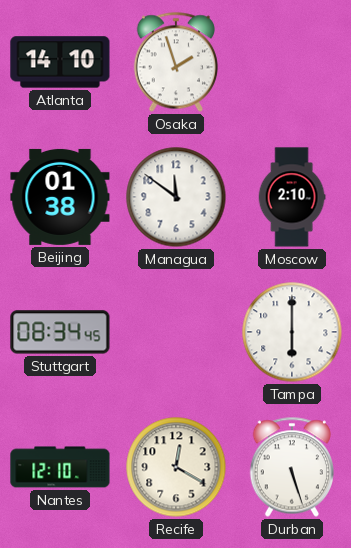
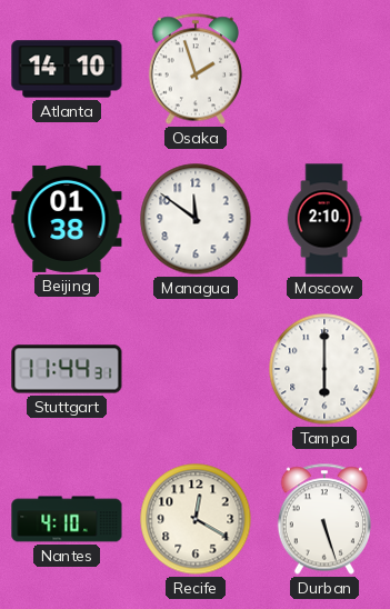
Stuttgart: 08:34 -> 11:44
Nantes: 12:10 -> 4:10
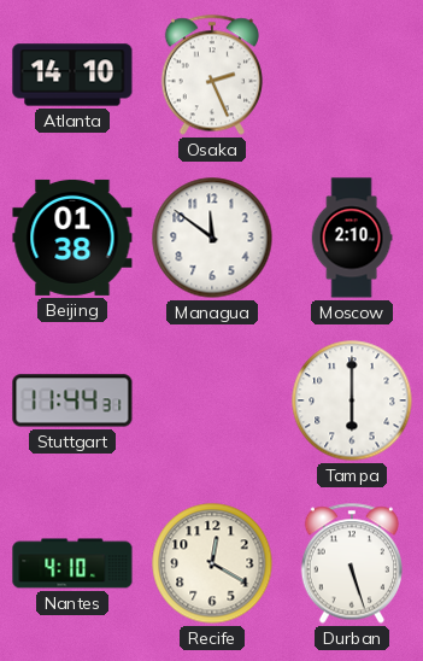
Osaka: 1:57 -> 2:26
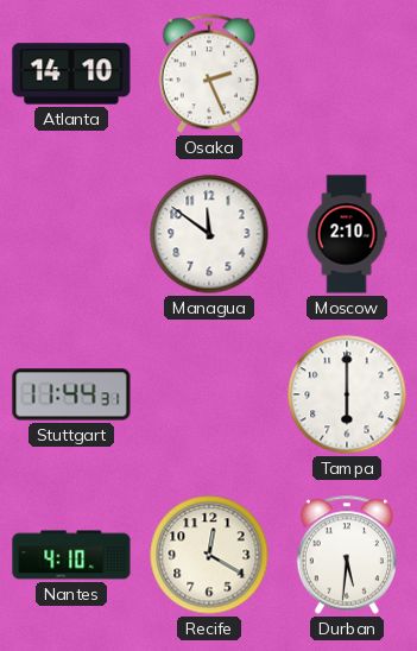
Beijing: 01:38 -> none
Durban: 5:27 -> 5:31
